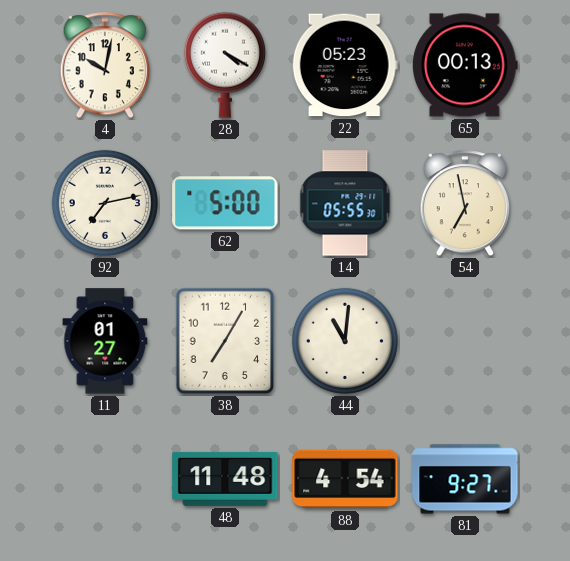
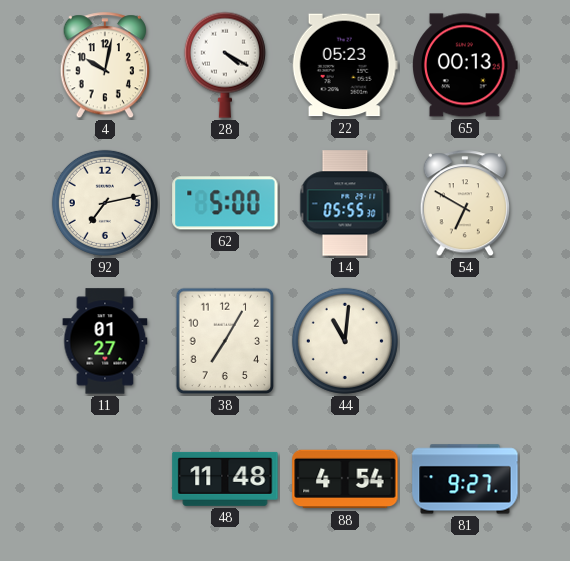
54: 6:58 -> 6:50
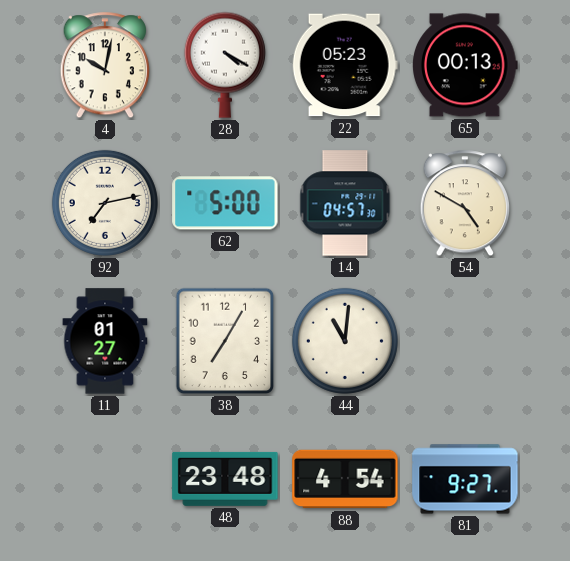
14: 05:55 -> 04:57
54: 6:50 -> 4:50
48: 11:48 -> 23:48
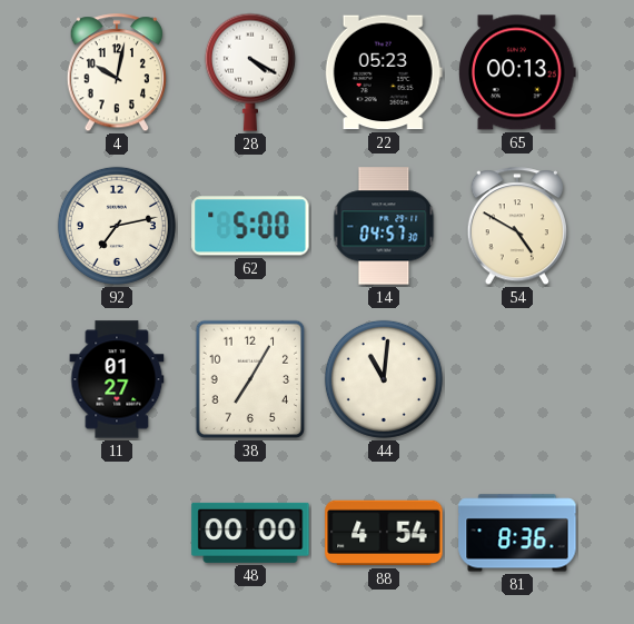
48: 23:48 -> 00:00
81: 9:27 -> 8:36
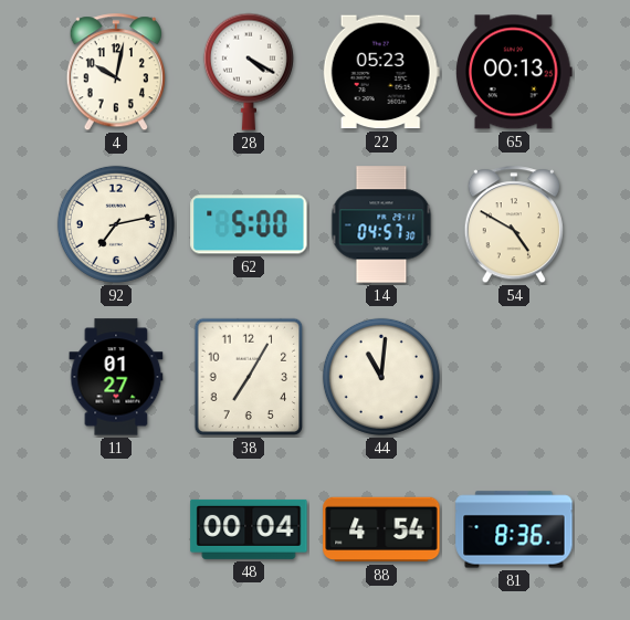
48: 00:00 -> 00:04
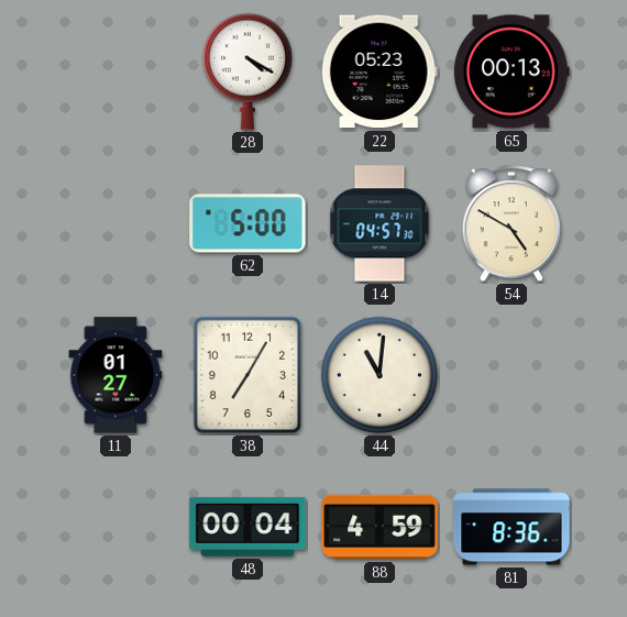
4: 10:02 -> none
92: 7:13 -> none
88: 4:54 -> 4:59
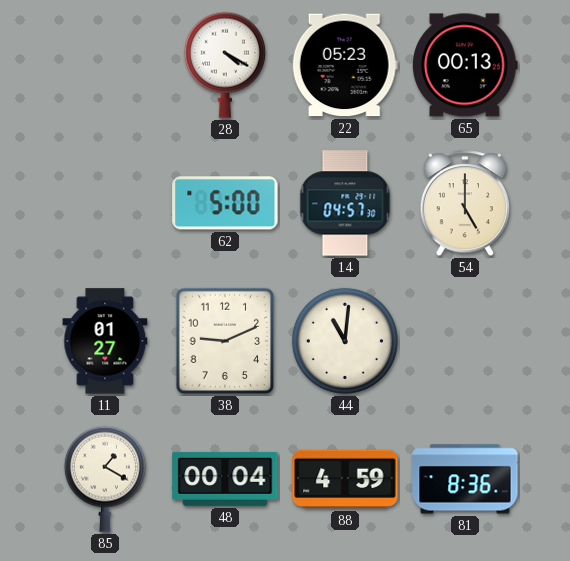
54: 4:50 -> 5:00
38: 7:05 -> 9:11
85: none -> 1:20
